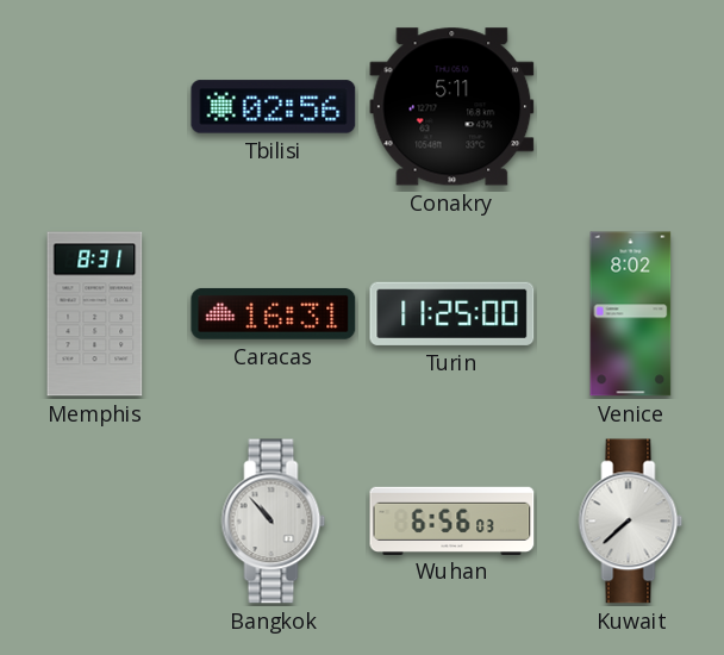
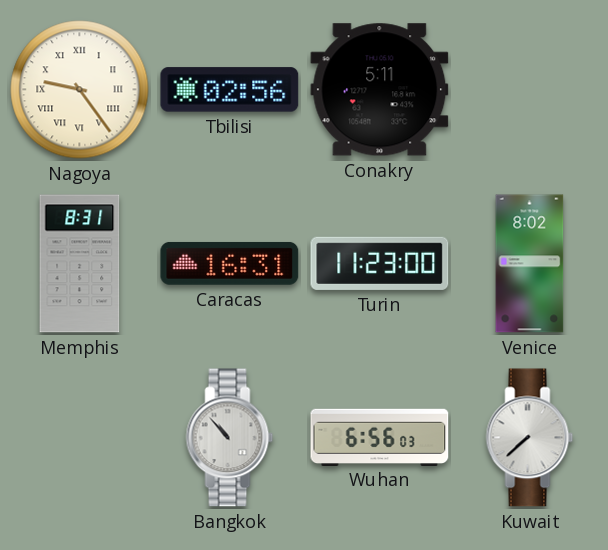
Nagoya: none -> 9:24
Turin: 11:25 -> 11:23
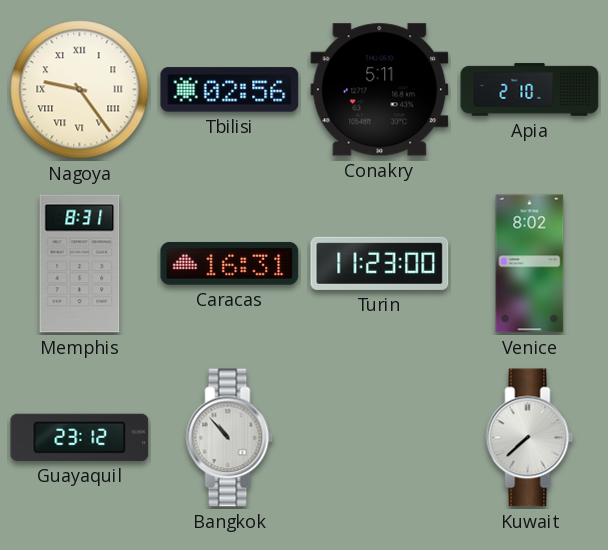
Apia: none -> 2:10
Guayaquil: none -> 23:12
Wuhan: 6:56 -> none
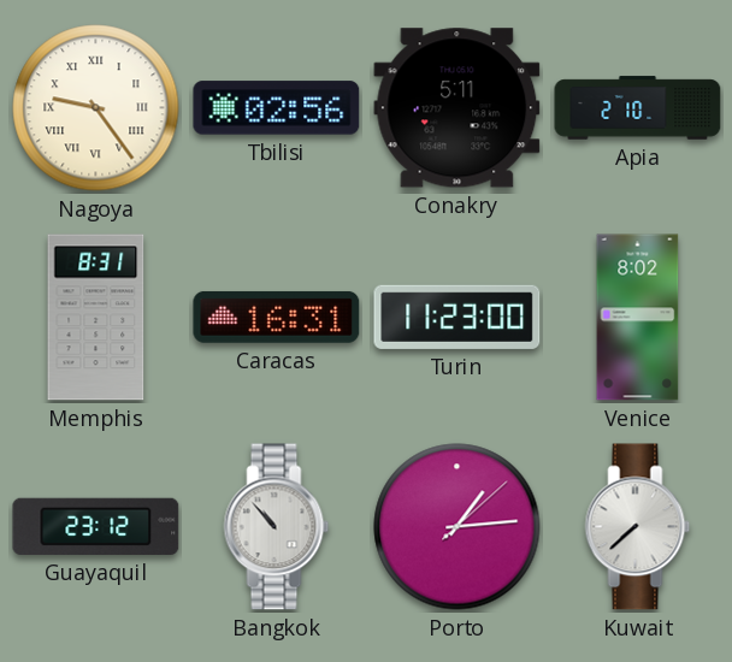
Porto: none -> 1:14
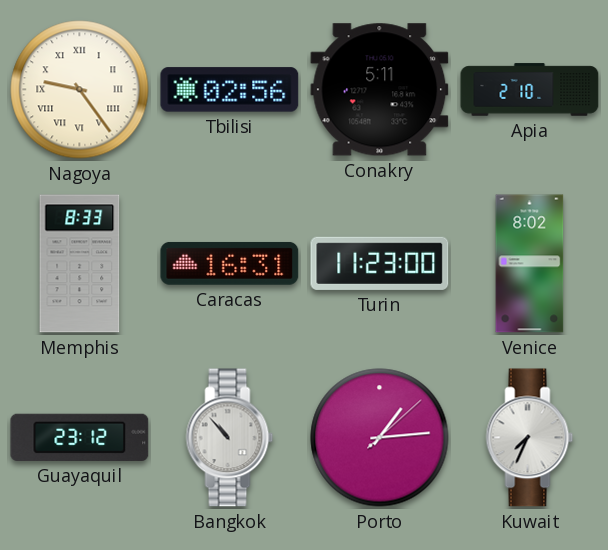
Memphis: 8:31 -> 8:33
Kuwait: 7:38 -> 7:34
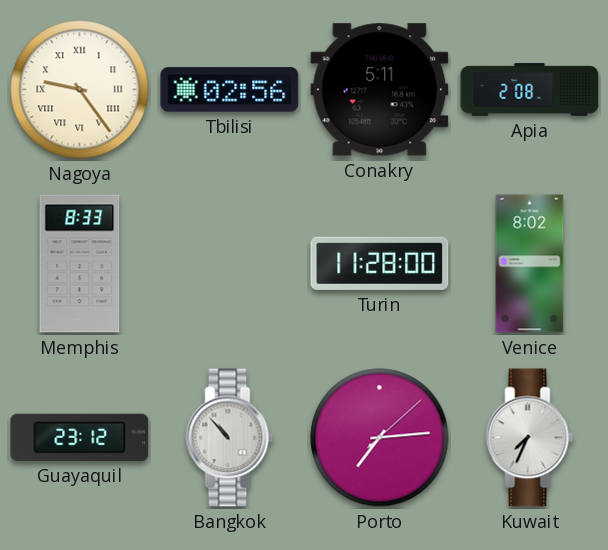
Apia: 2:10 -> 2:08
Caracas: 16:31 -> none
Turin: 11:23 -> 11:28
Porto: 1:14 -> 7:14
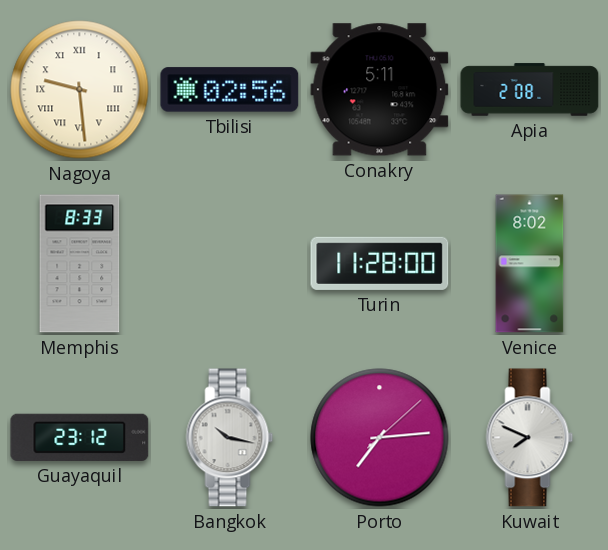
Nagoya: 9:24 -> 9:29
Bangkok: 10:53 -> 10:17
Kuwait: 7:34 -> 7:49
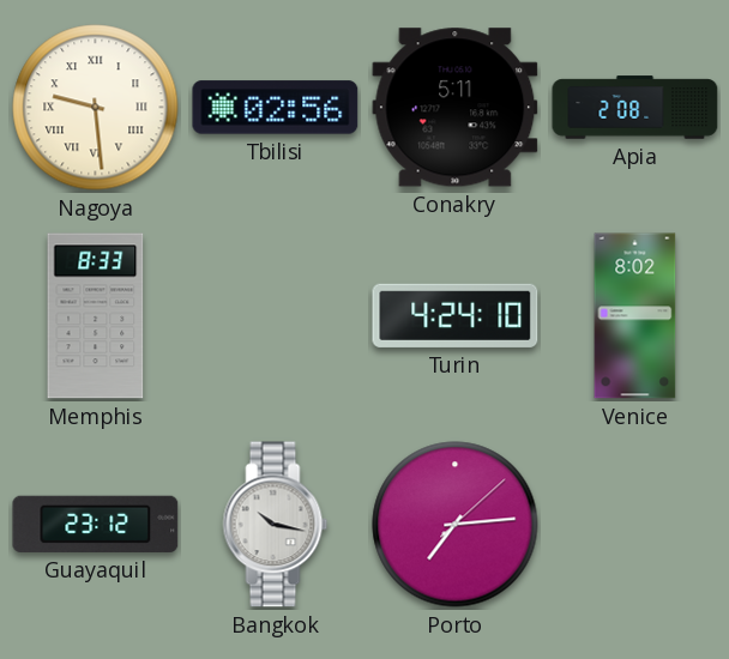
Turin: 11:28 -> 4:24
Kuwait: 7:49 -> none
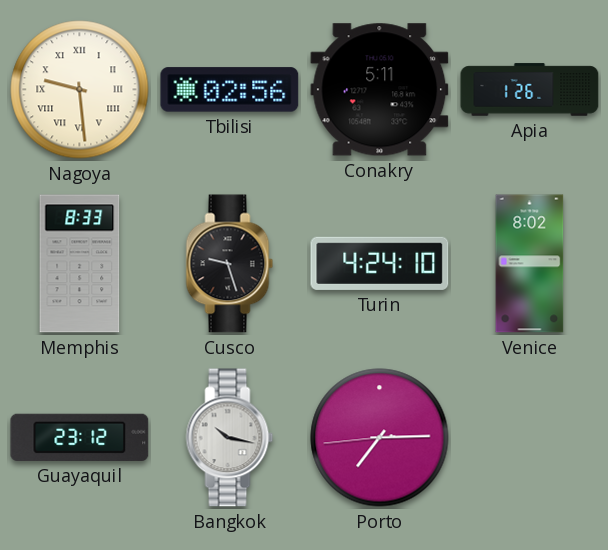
Apia: 2:08 -> 1:26
Cusco: none -> 9:27
Porto: 7:14:08 -> 7:14:44
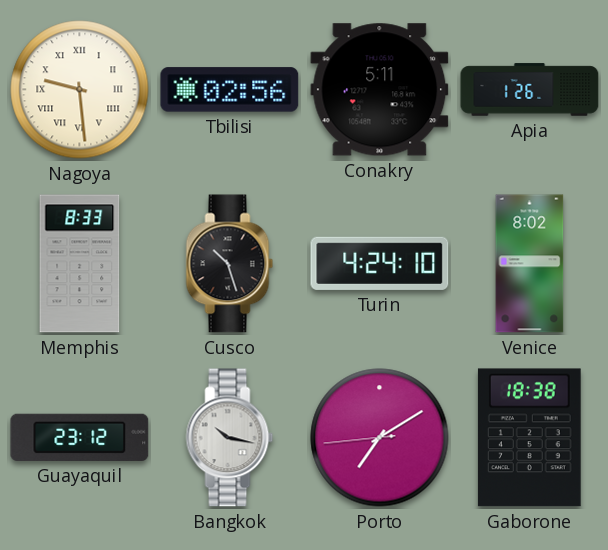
Cusco: 9:27 -> 10:27
Porto: 7:14 -> 7:09
Gaborone: none -> 18:38
